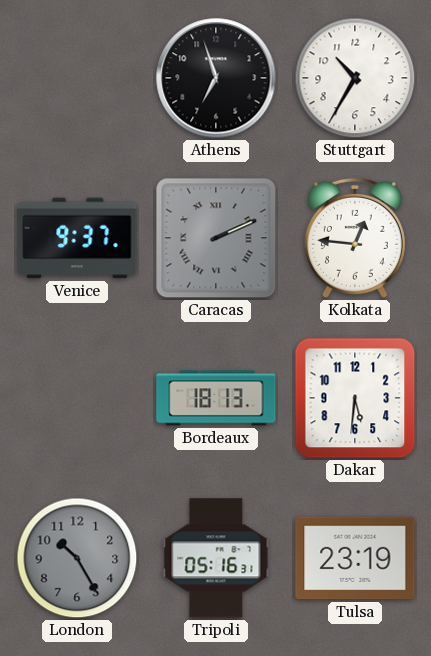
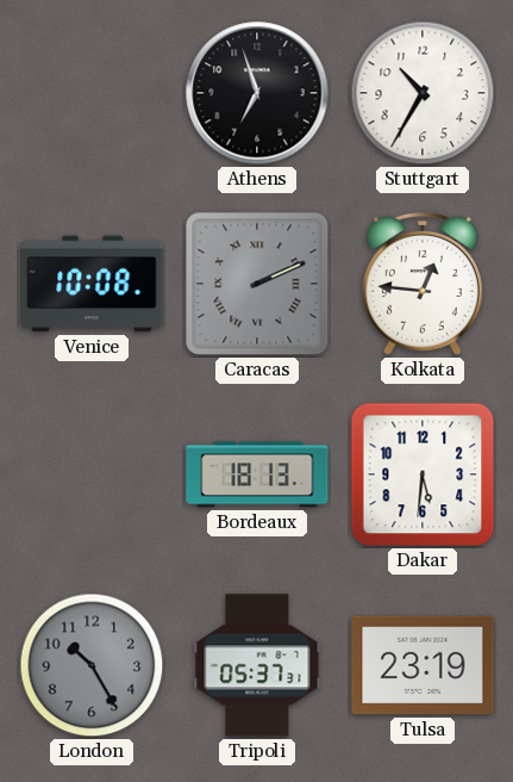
Venice: 9:37 -> 10:08
Tripoli: 05:16 -> 05:37
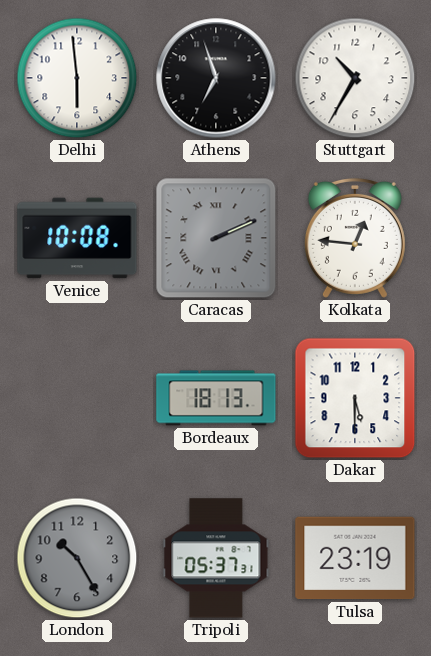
Delhi: none -> 5:59
Dakar: 5:31 -> 5:30
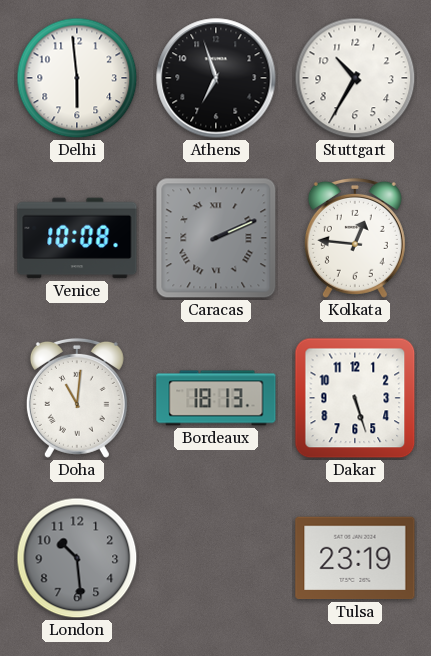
Doha: none -> 11:01
Dakar: 5:30 -> 5:27
London: 10:25 -> 10:29
Tripoli: 05:37 -> none
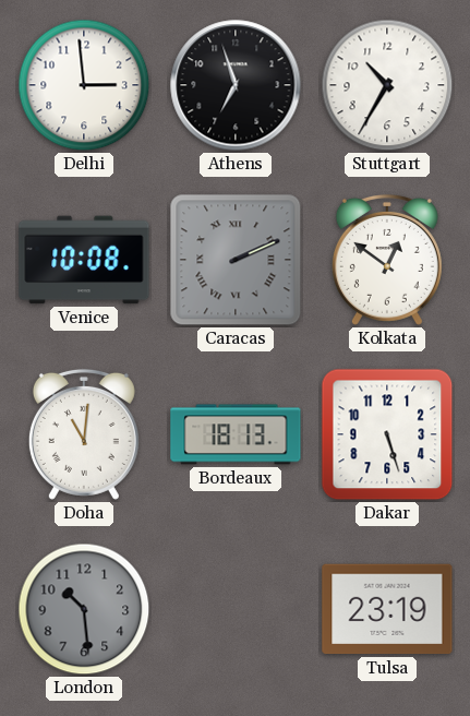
Delhi: 5:59 -> 2:59
Kolkata: 12:46 -> 12:51
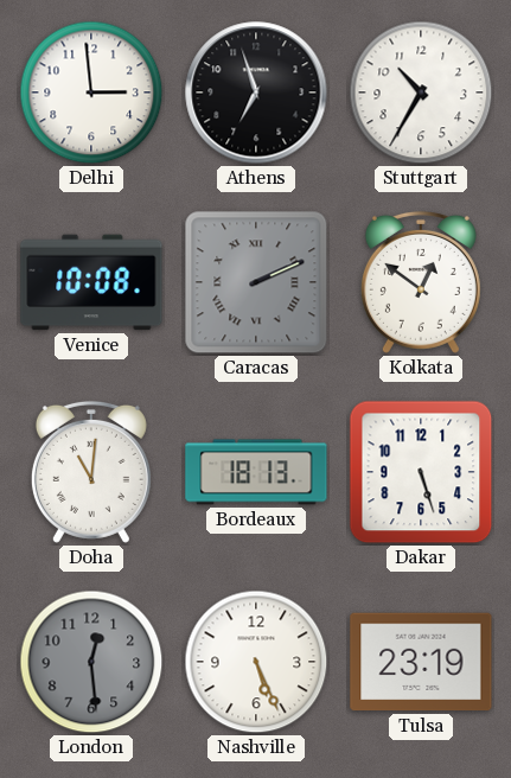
London: 10:29 -> 12:29
Nashville: none -> 5:26
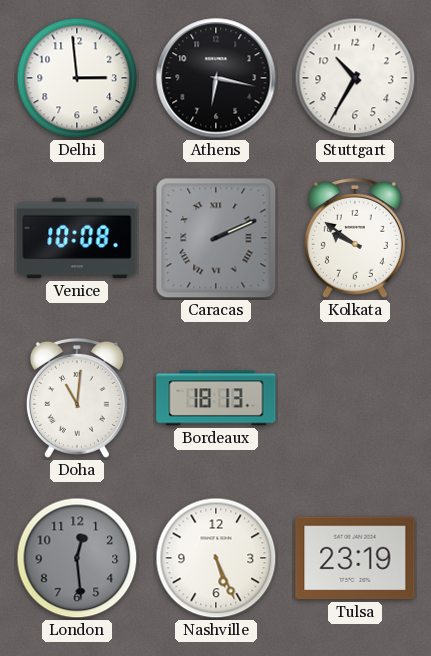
Athens: 6:57 -> 6:17
Kolkata: 12:51 -> 9:51
Dakar: 5:27 -> none
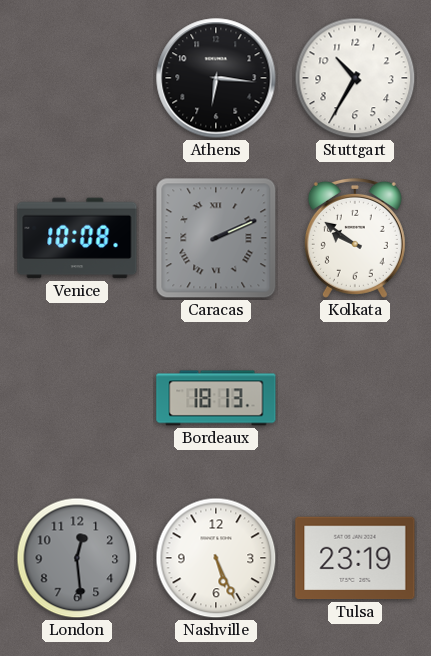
Delhi: 2:59 -> none
Athens: 6:17 -> 6:16
Doha: 11:01 -> none
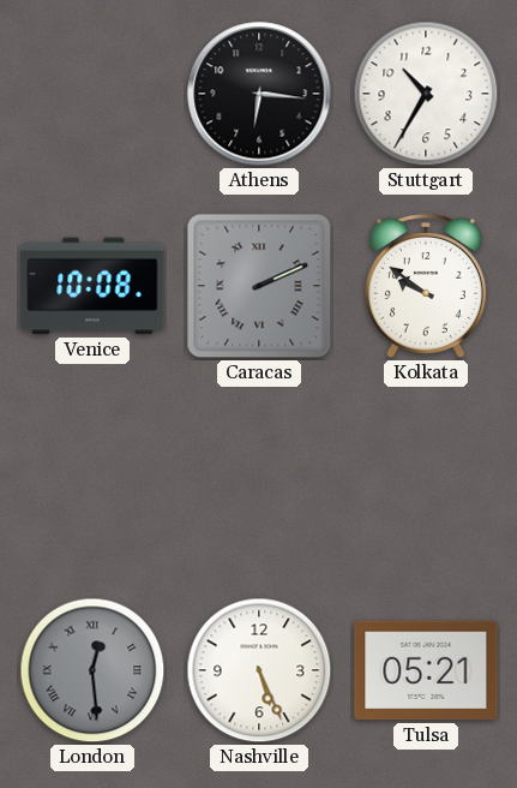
Bordeaux: 18:13 -> none
London numerals: Arabic -> Roman
Tulsa: 23:19 -> 05:21
